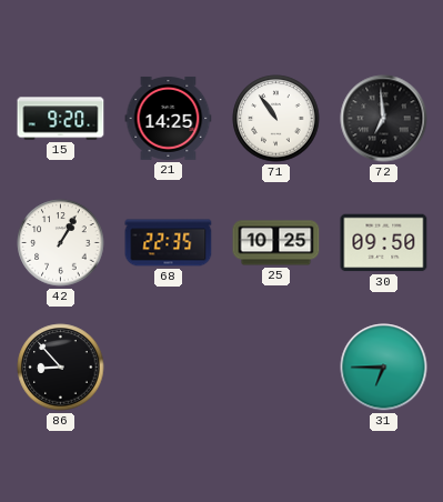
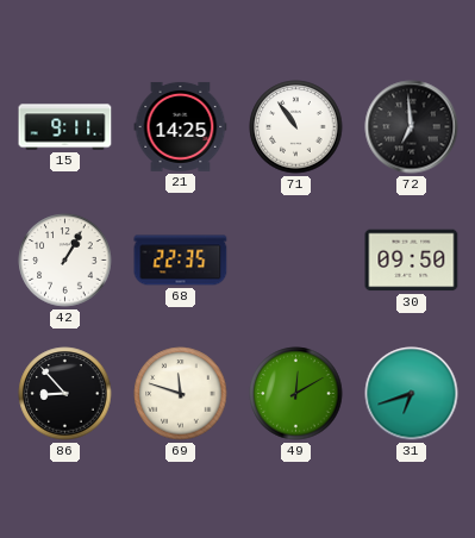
15: 9:20 -> 9:11
25: 10:25 -> none
69: none -> 11:48
49: none -> 12:10
31: 6:45 -> 6:42
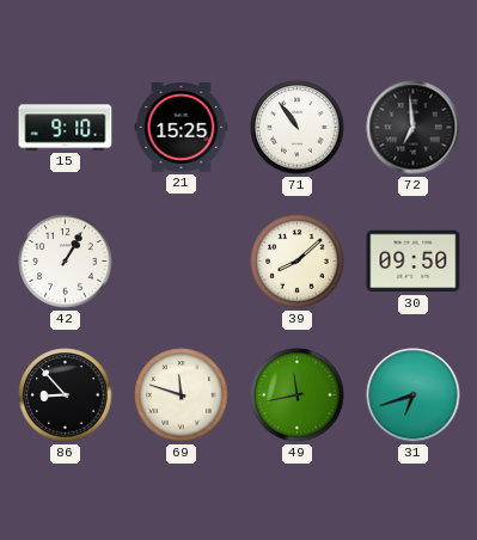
15: 9:11 -> 9:10
21: 14:25 -> 15:25
68: 22:35 -> none
39: none -> 8:08
49: 12:10 -> 11:43
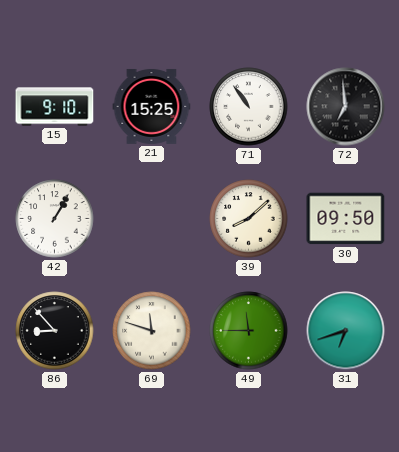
49: 11:43 -> 11:45
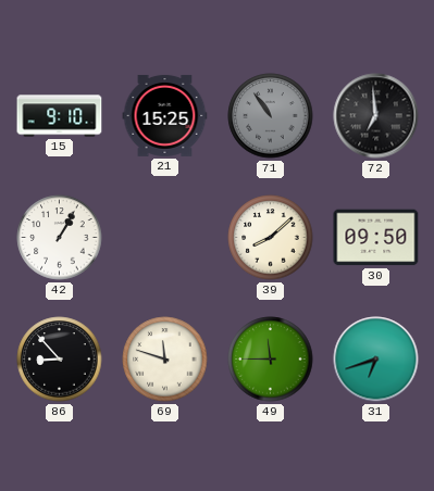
71 dial: white -> grey
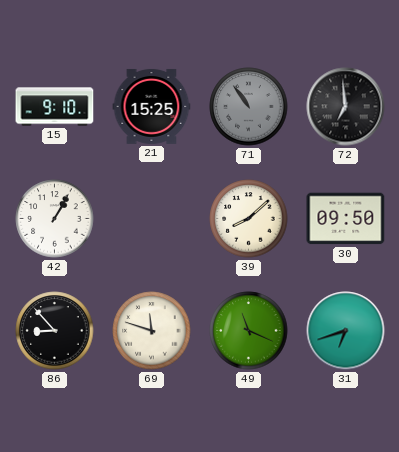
49: 11:45 -> 11:19
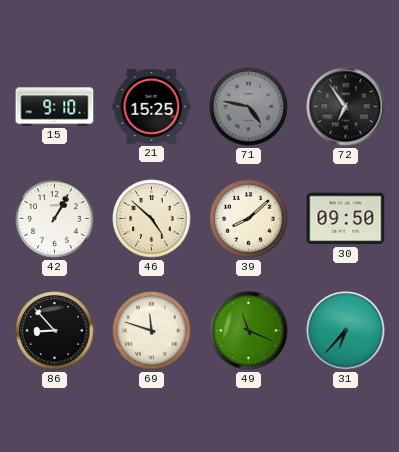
71: 10:54 -> 4:47
72: 6:59 -> 6:54
46: none -> 4:52
31: 6:42 -> 6:37
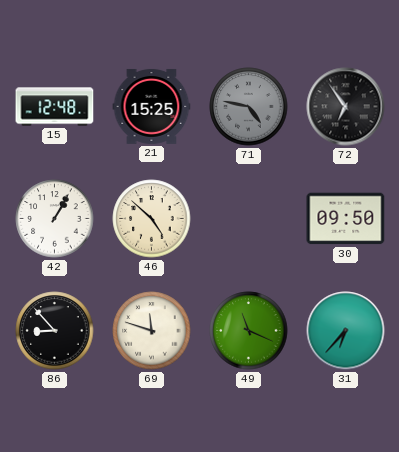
15: 9:10 -> 12:48
39: 8:08 -> none
